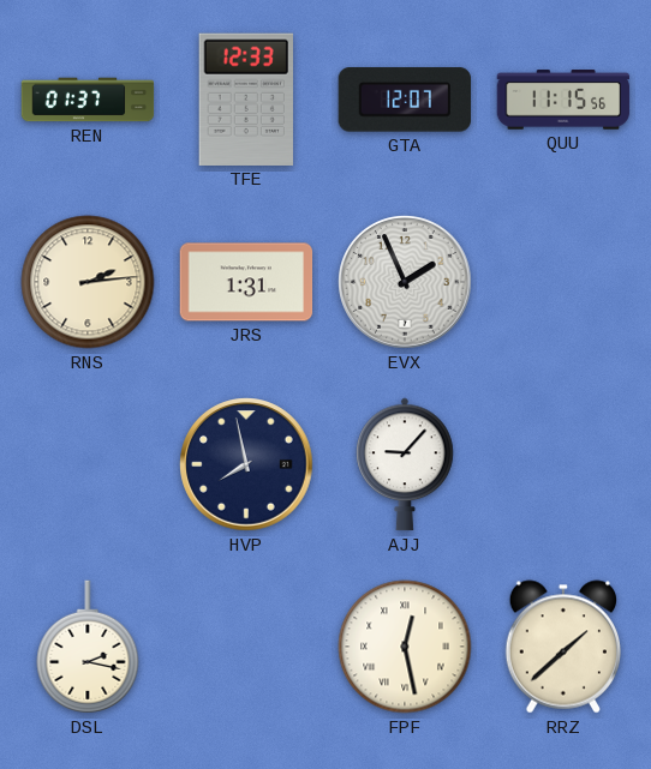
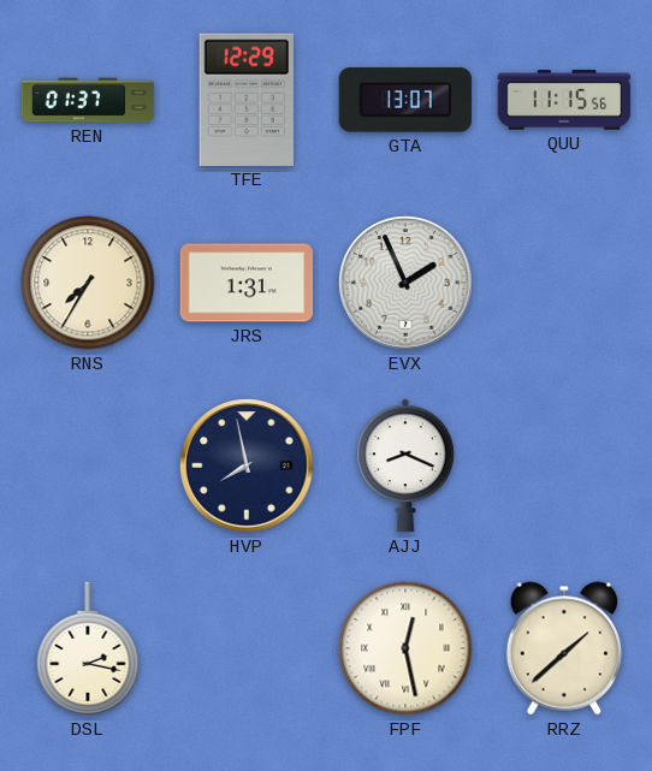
TFE: 12:33 -> 12:29
GTA: 12:07 -> 13:07
RNS: 2:14 -> 7:35
AJJ: 9:07 -> 8:19
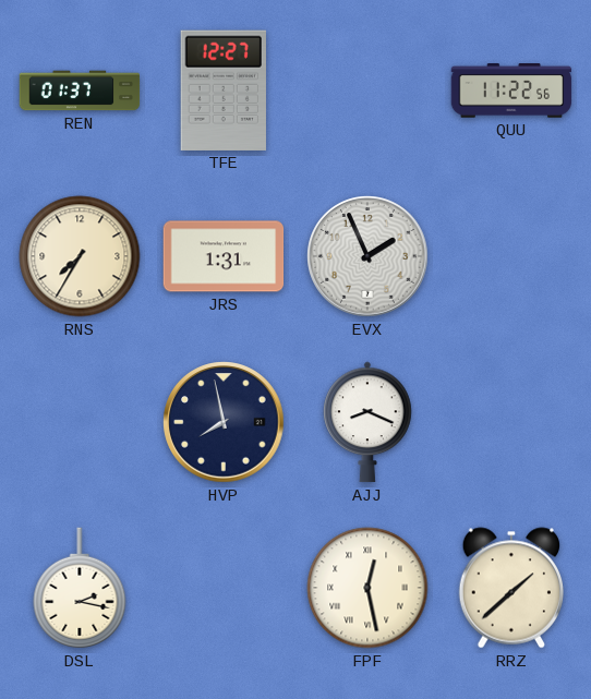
TFE: 12:29 -> 12:27
GTA: 13:07 -> none
QUU: 11:15 -> 11:22
